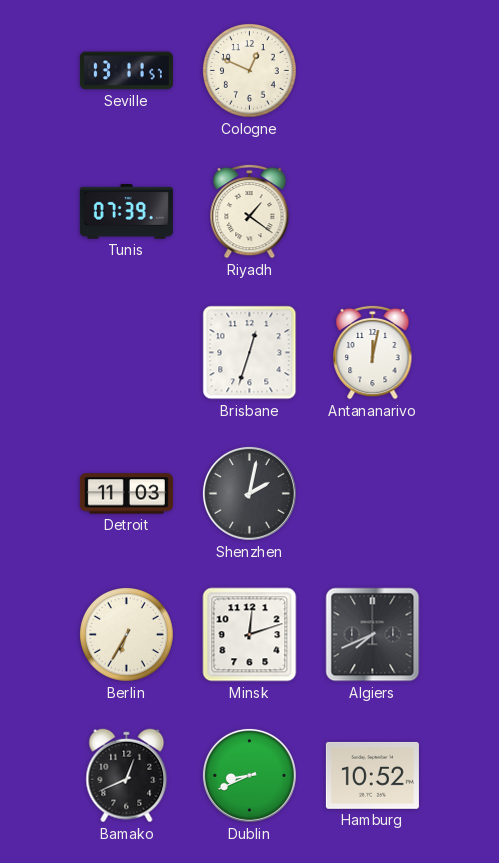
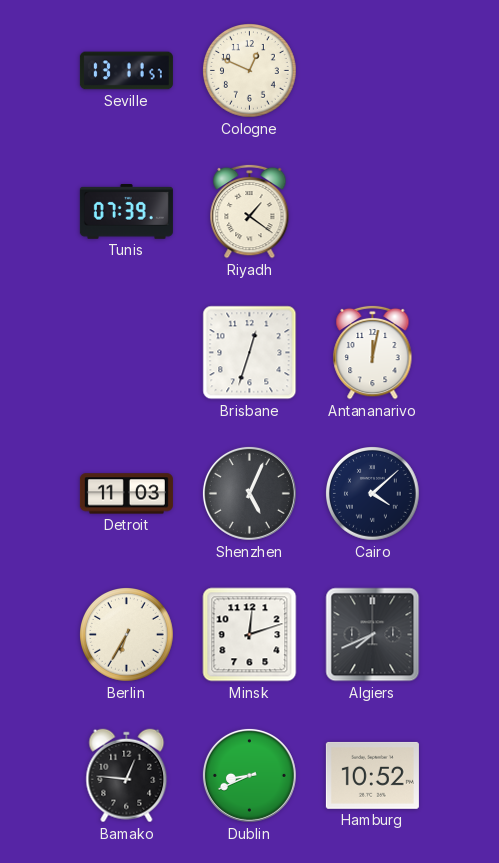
Shenzhen: 2:02 -> 5:04
Cairo: none -> 4:08
Bamako: 12:41 -> 12:46
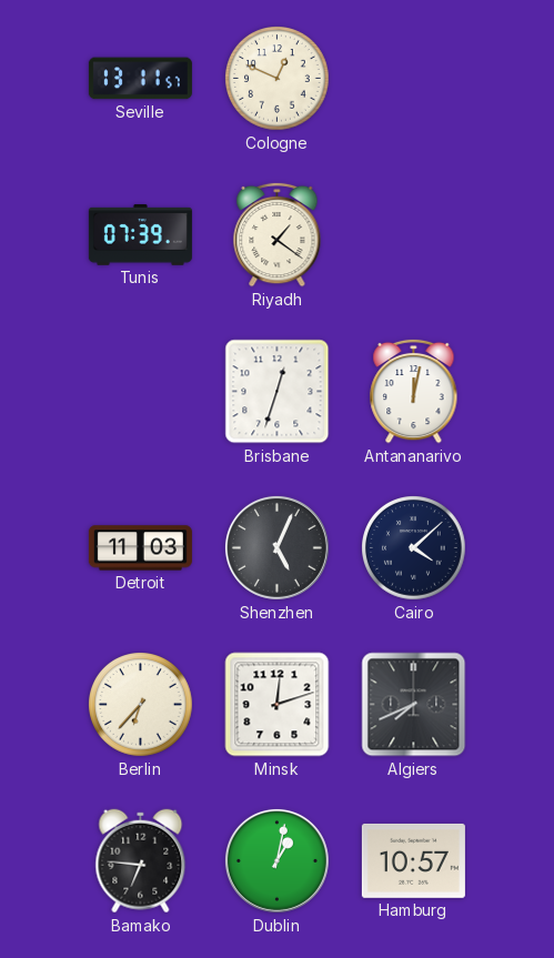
Berlin: 6:35 -> 6:37
Bamako: 12:46 -> 6:46
Dublin: 8:41 -> 1:02
Hamburg: 10:52 -> 10:57
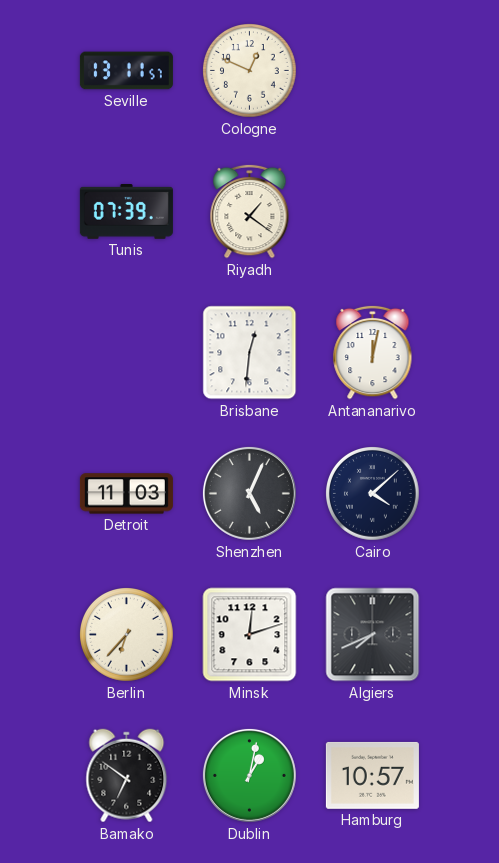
Brisbane: 12:33 -> 12:31
Bamako: 6:46 -> 6:51
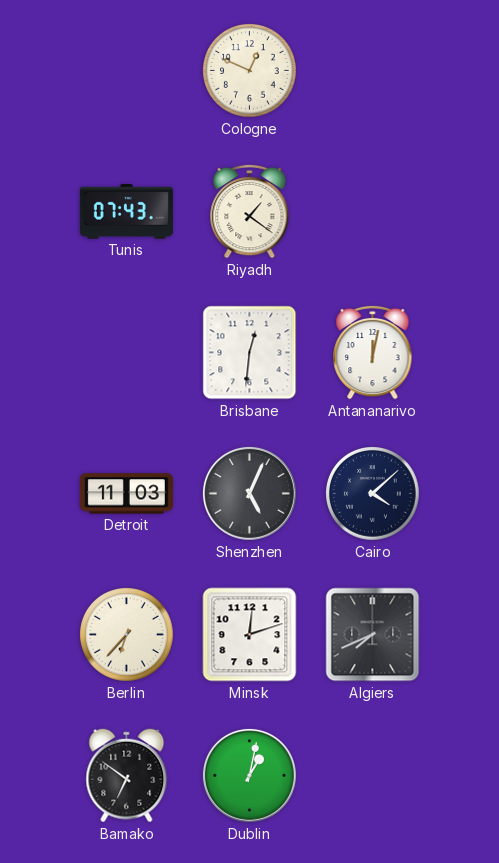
Seville: 13:11 -> none
Tunis: 07:39 -> 07:43
Hamburg: 10:57 -> none
